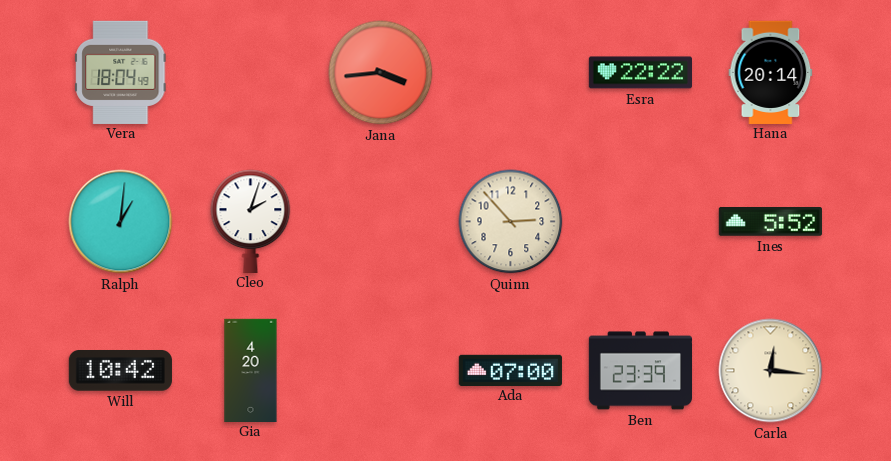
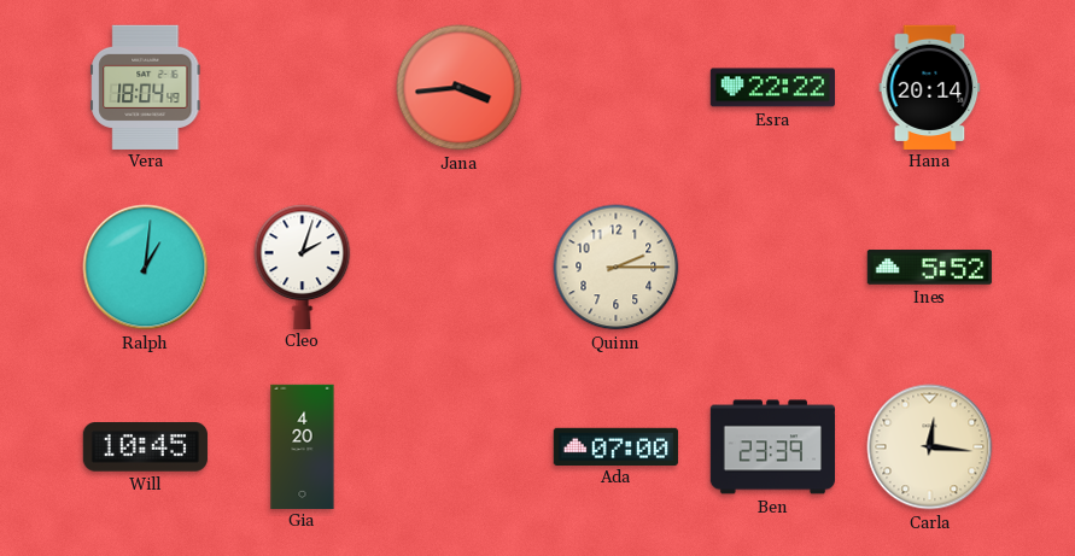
Quinn: 2:53 -> 2:15
Will: 10:42 -> 10:45
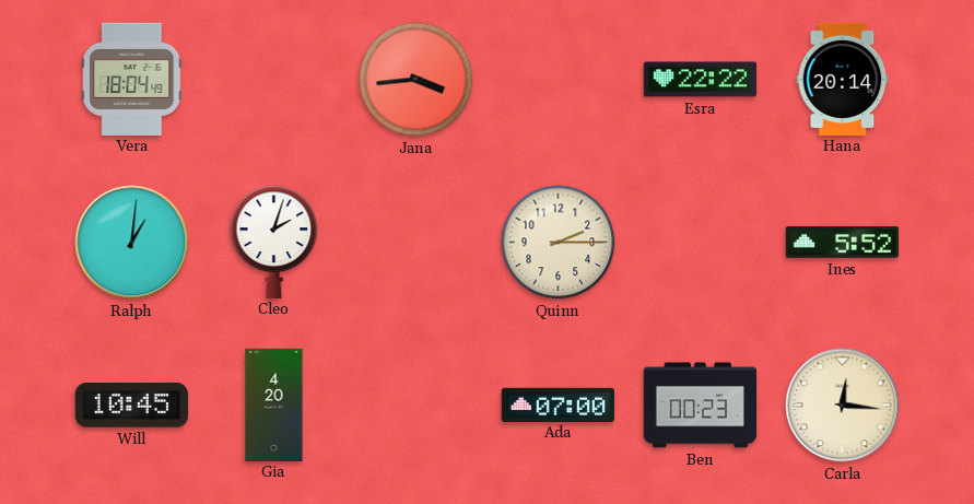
Ben: 23:39 -> 00:23
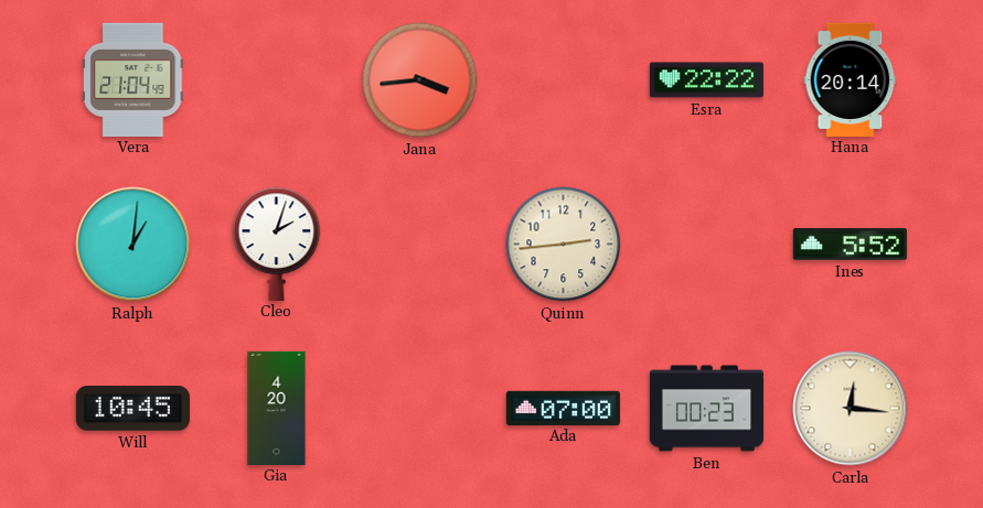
Vera: 18:04 -> 21:04
Quinn: 2:15 -> 2:44
